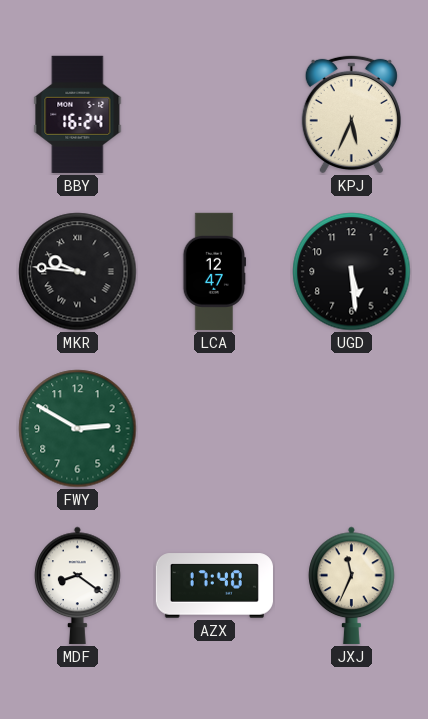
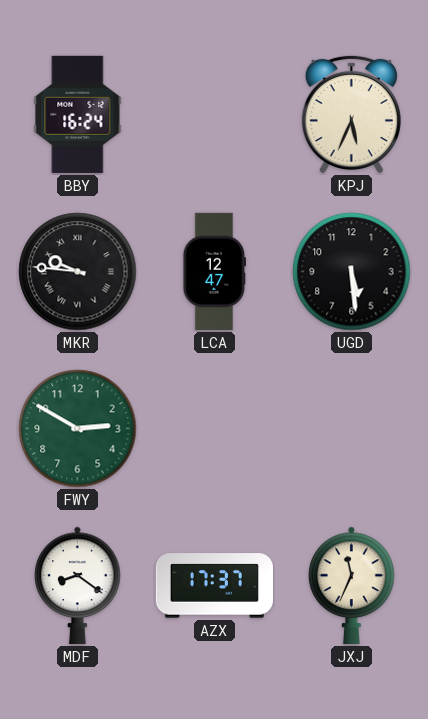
AZX: 17:40 -> 17:37
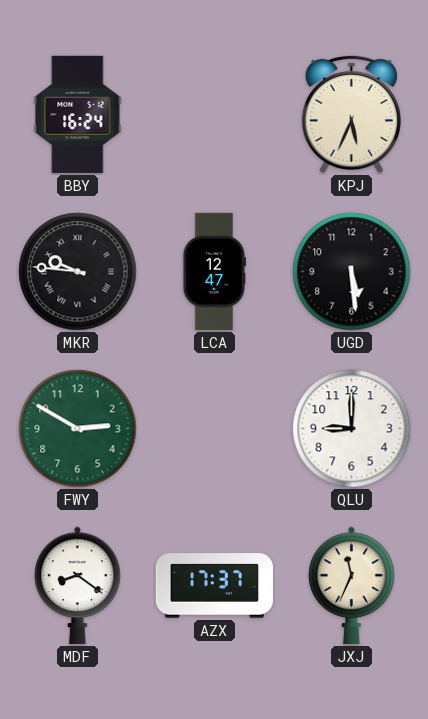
QLU: none -> 9:00
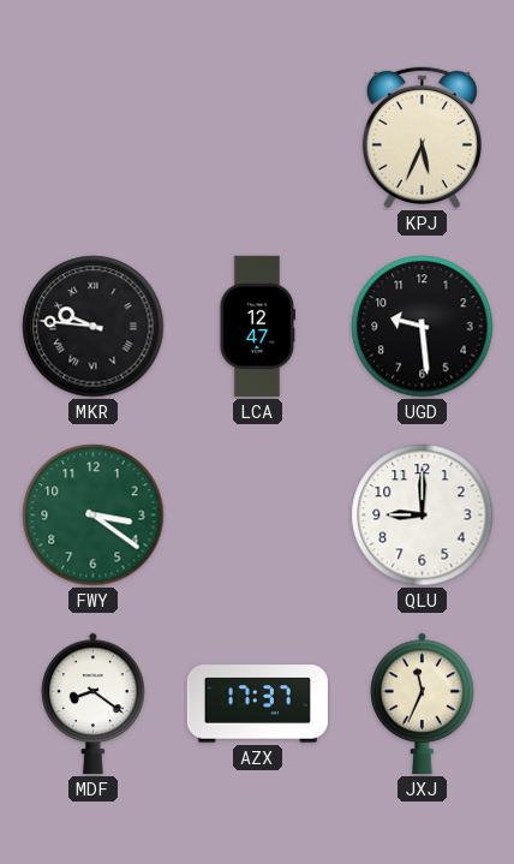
BBY: 16:24 -> none
UGD: 5:29 -> 9:29
FWY: 2:50 -> 3:21
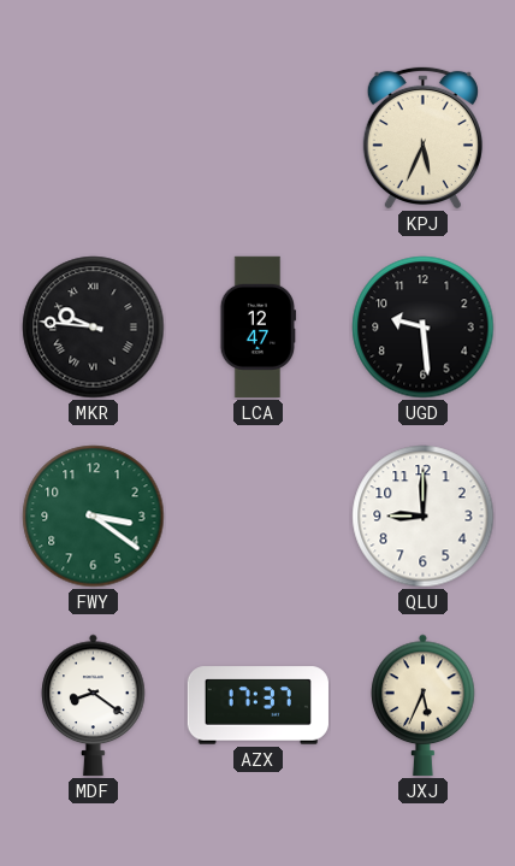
JXJ: 11:34 -> 5:34
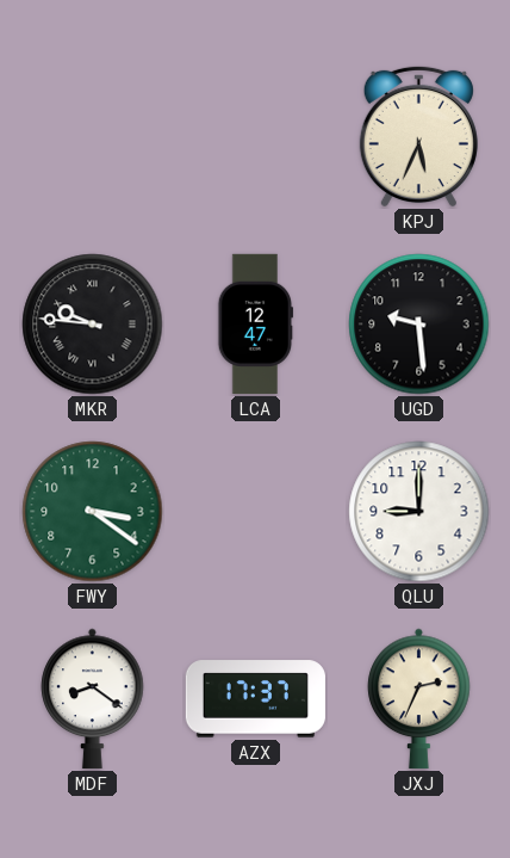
JXJ: 5:34 -> 2:34
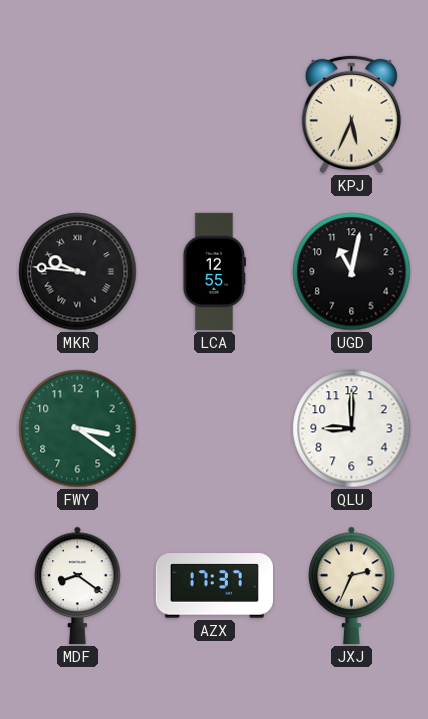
LCA: 12:47 -> 12:55
UGD: 9:29 -> 11:02
